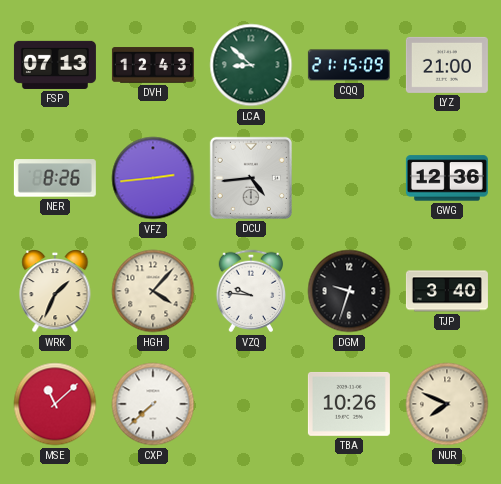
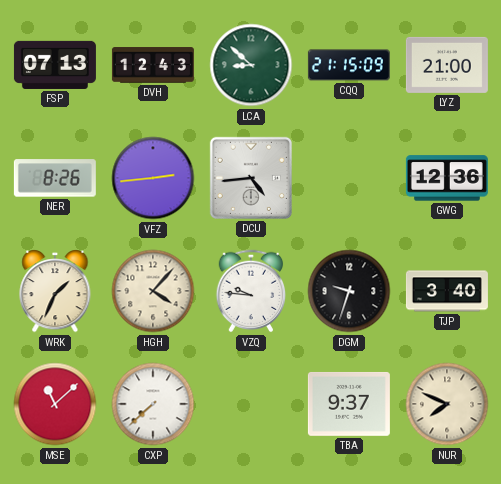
TBA: 10:26 -> 9:37
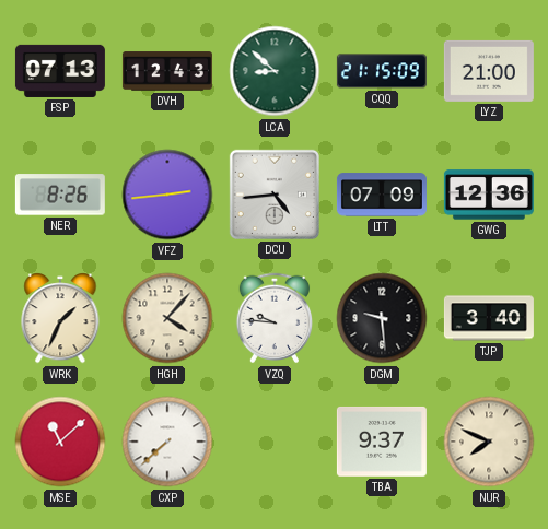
LTT: none -> 07:09
DGM: 9:33 -> 9:29
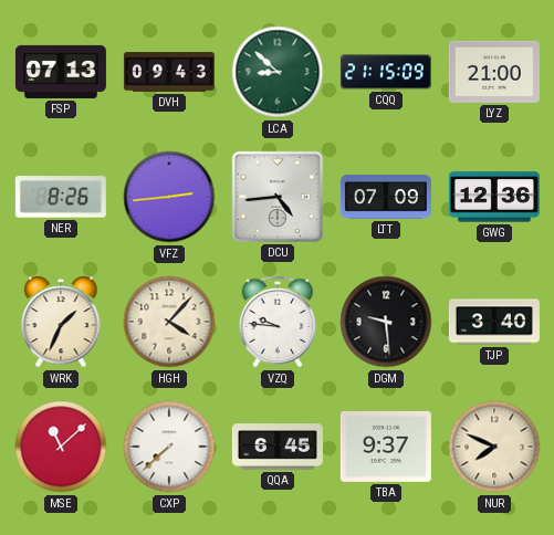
DVH: 12:43 -> 09:43
QQA: none -> 6:45
